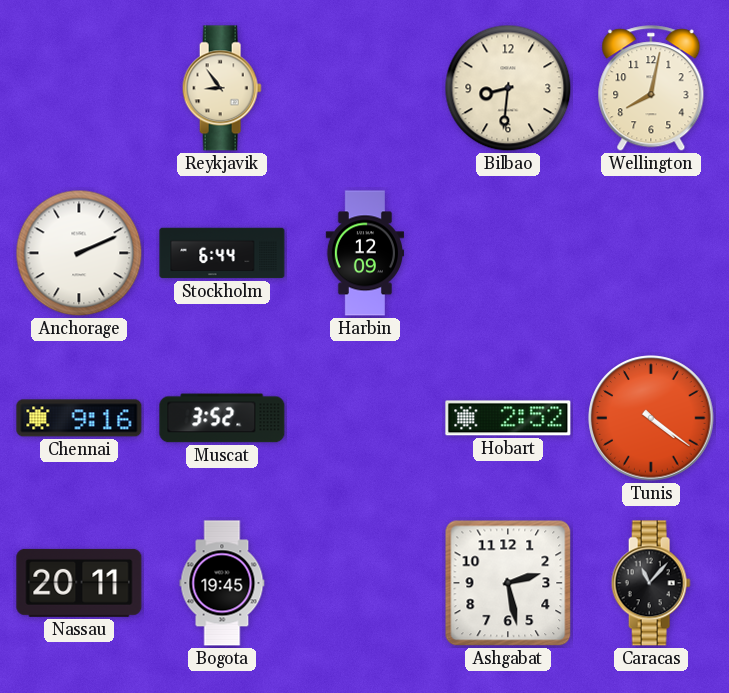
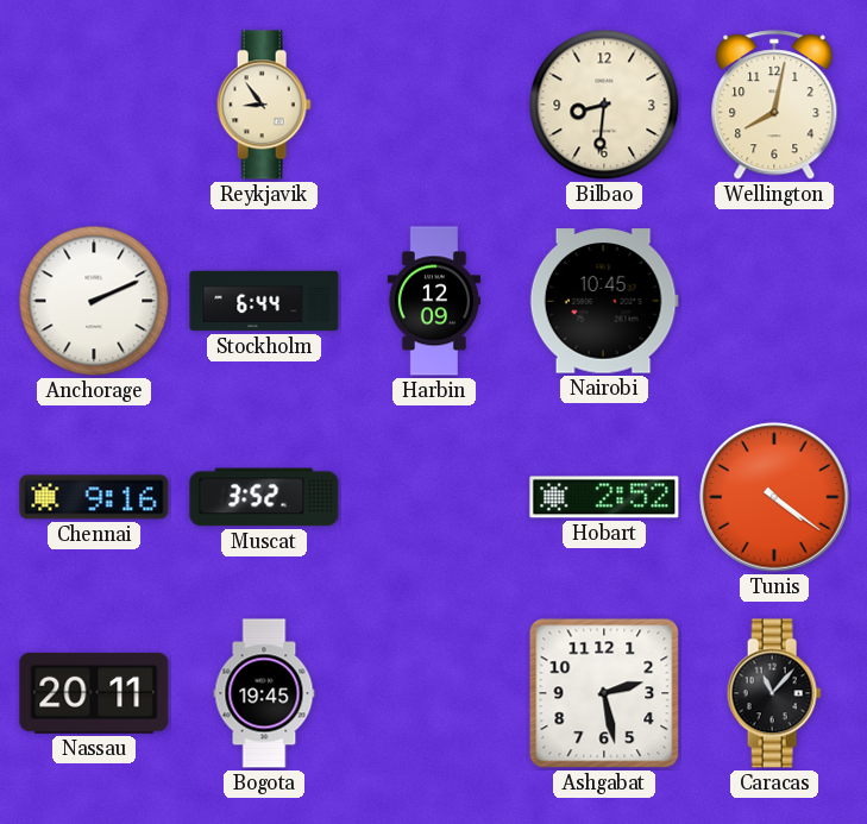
Nairobi: none -> 10:45
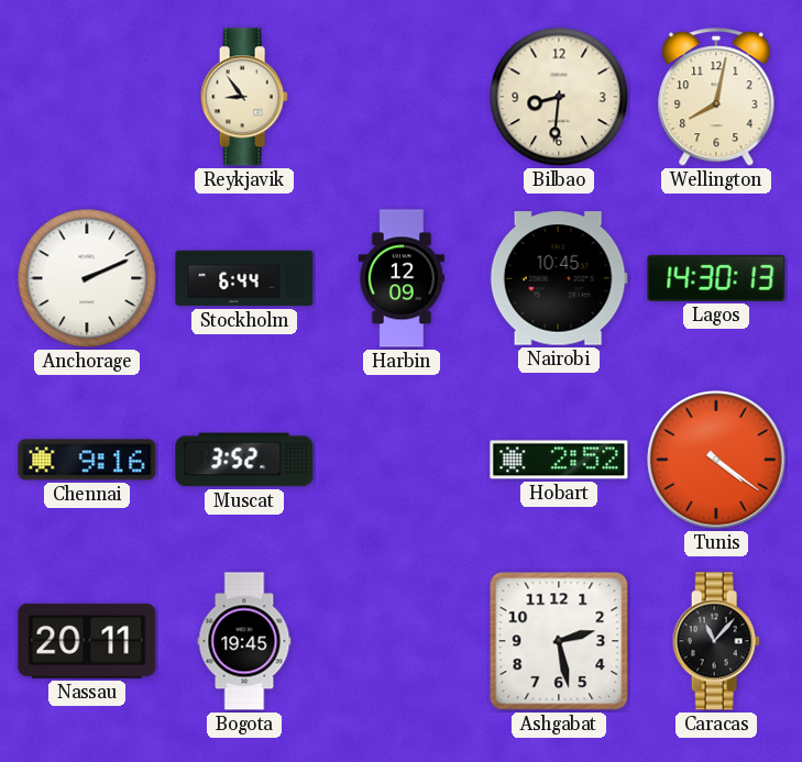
Lagos: none -> 14:30
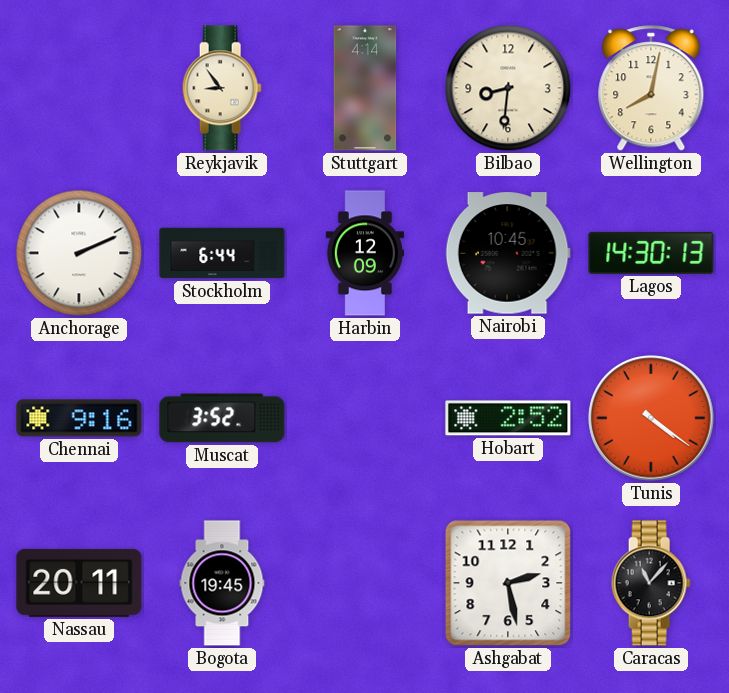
Stuttgart: none -> 4:14
